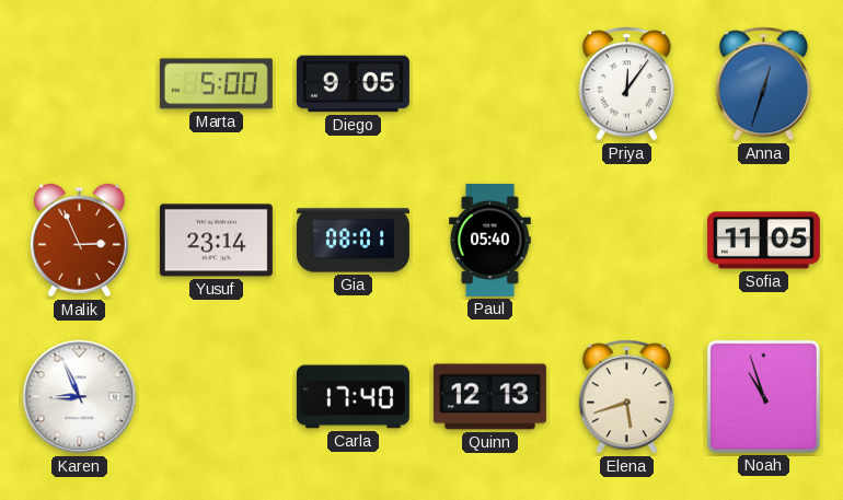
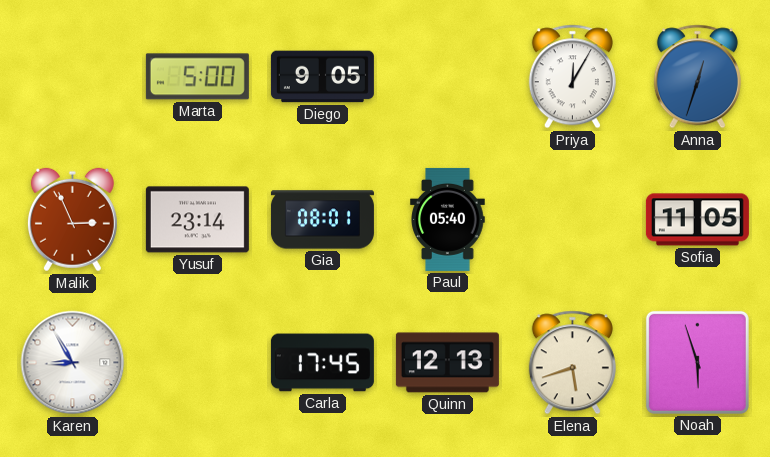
Priya: 12:06 -> 12:05
Karen: 8:56 -> 8:55
Carla: 17:40 -> 17:45
Noah: 10:57 -> 5:57
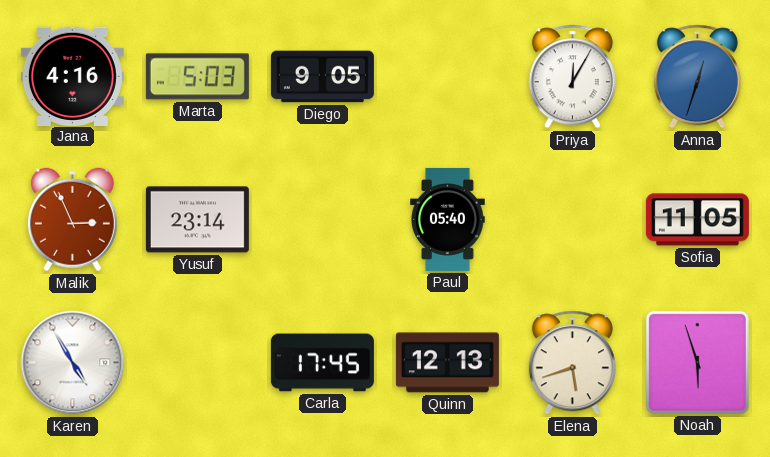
Jana: none -> 4:16
Marta: 5:00 -> 5:03
Gia: 08:01 -> none
Karen: 8:55 -> 4:55
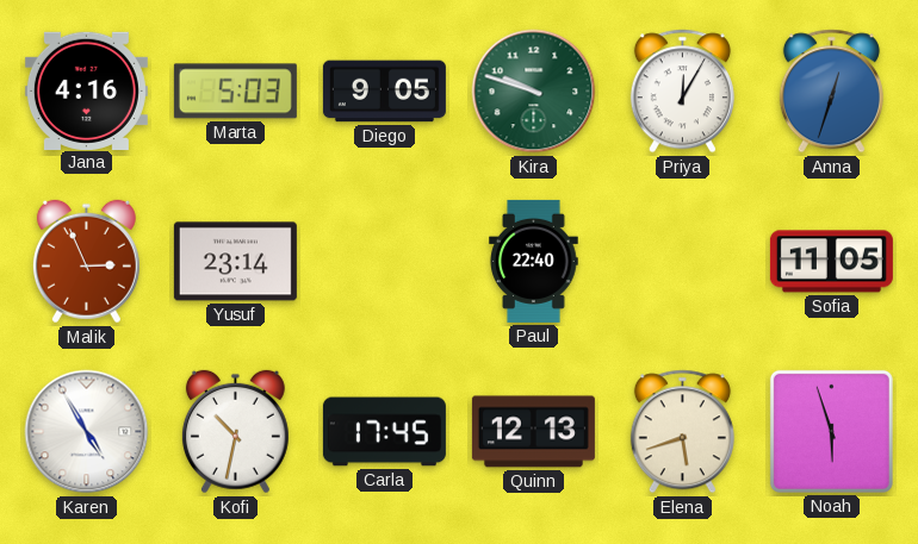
Kira: none -> 9:48
Paul: 05:40 -> 22:40
Kofi: none -> 10:32
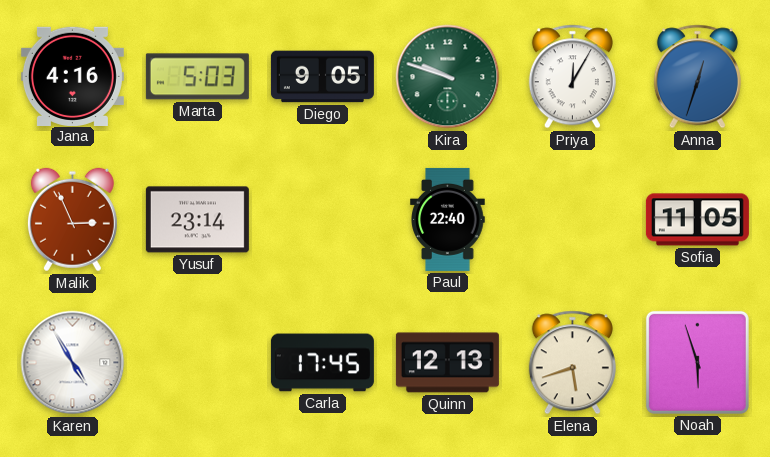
Kofi: 10:32 -> none
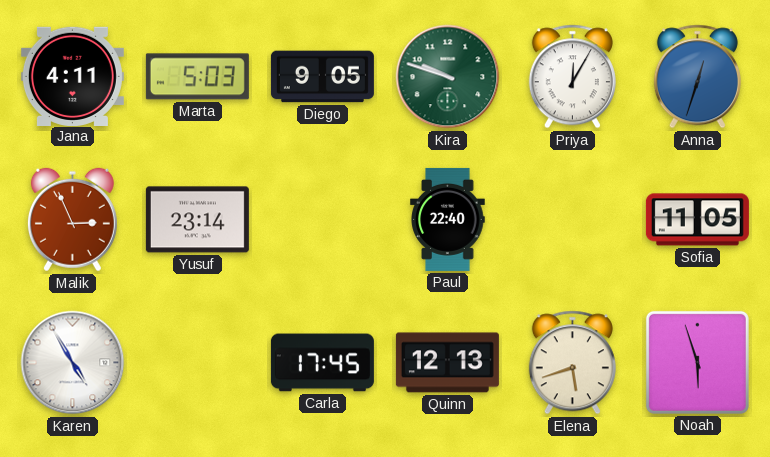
Jana: 4:16 -> 4:11
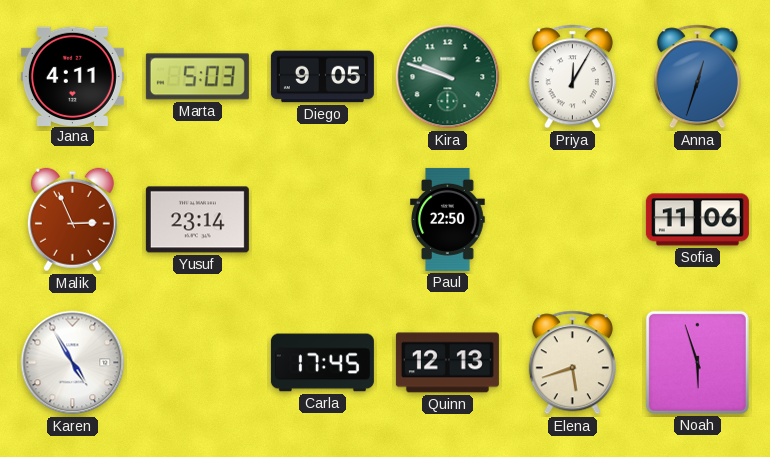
Paul: 22:40 -> 22:50
Sofia: 11:05 -> 11:06
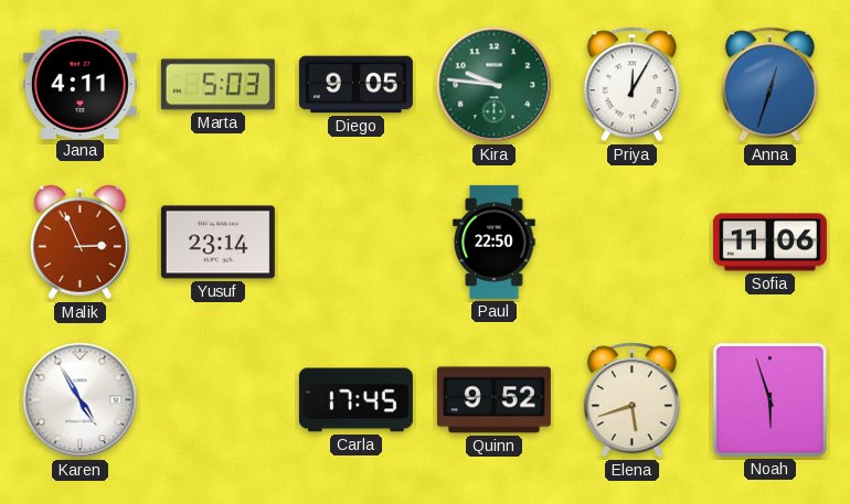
Kira: 9:48 -> 9:46
Quinn: 12:13 -> 9:52
